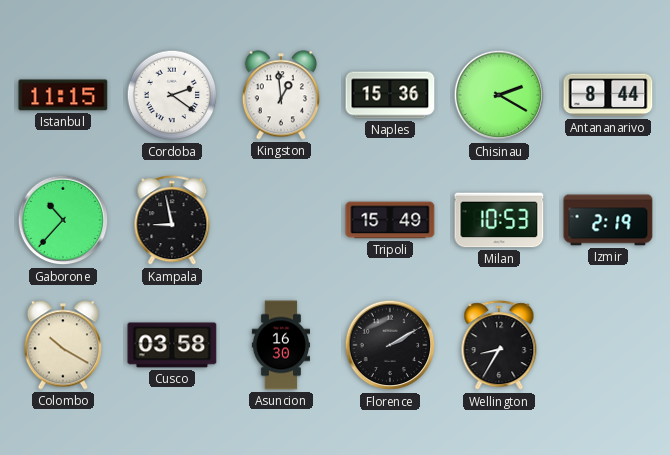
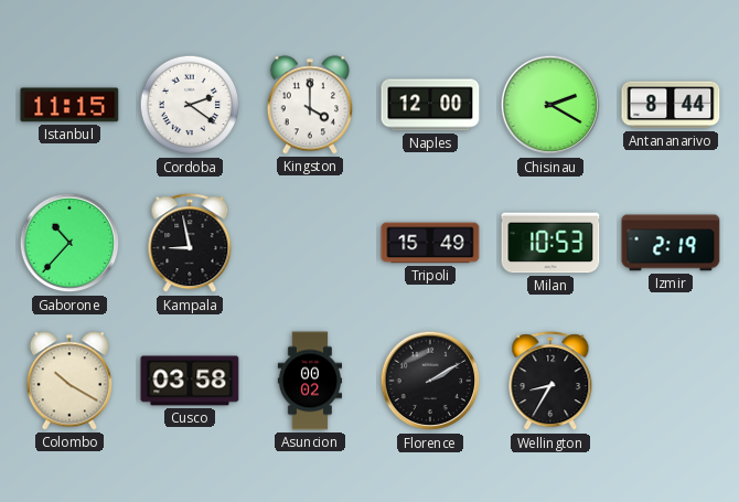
Kingston: 12:59 -> 4:00
Naples: 15:36 -> 12:00
Asuncion: 16:30 -> 00:02
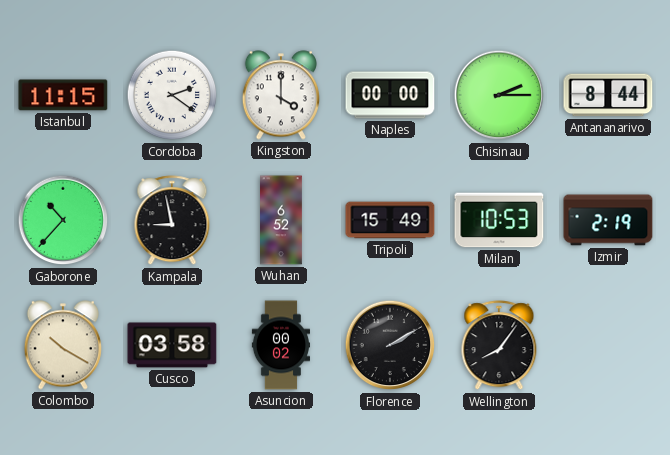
Naples: 12:00 -> 00:00
Chisinau: 2:20 -> 2:15
Wuhan: none -> 6:52
Wellington: 8:35 -> 8:06
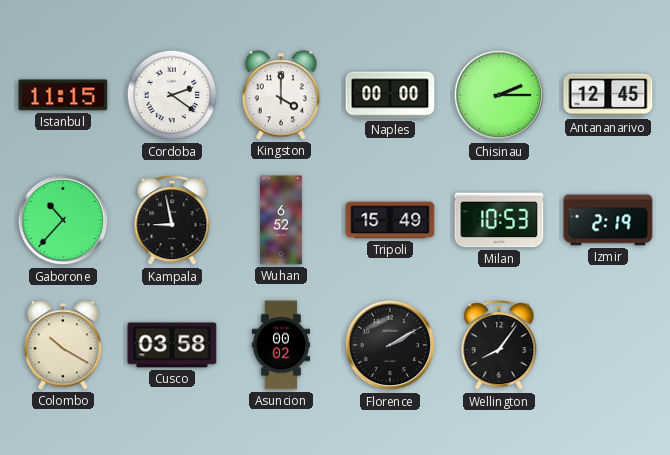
Antananarivo: 8:44 -> 12:45
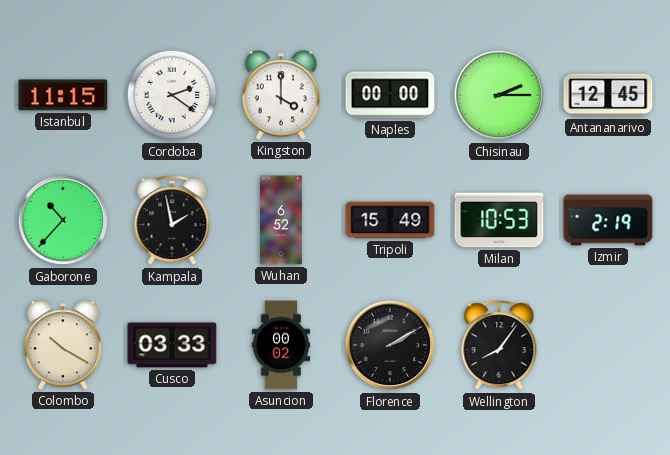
Kampala: 8:58 -> 1:58
Cusco: 03:58 -> 03:33
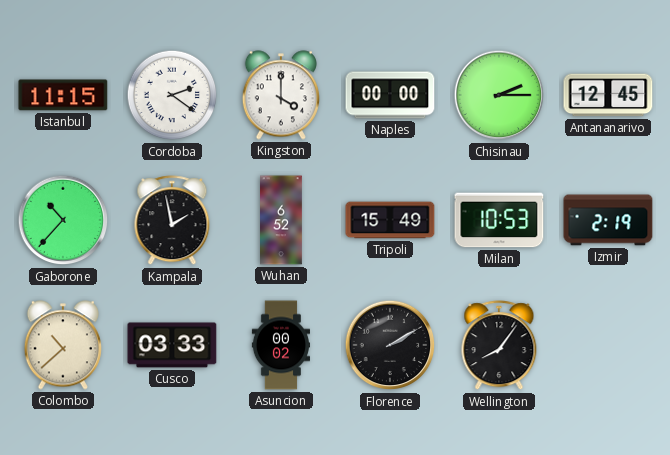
Colombo: 10:20 -> 10:38
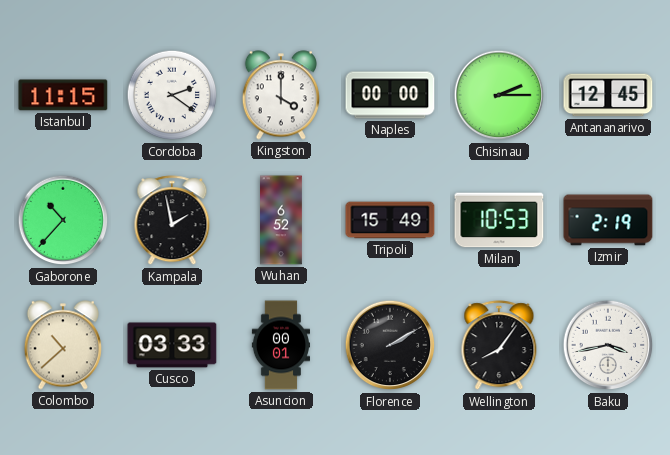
Asuncion: 00:02 -> 00:01
Baku: none -> 3:43
